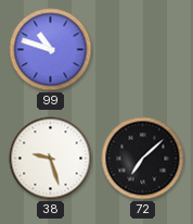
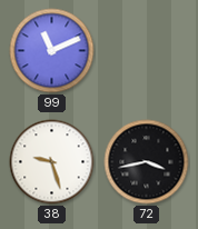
99: 10:48 -> 11:11
72: 7:08 -> 3:43
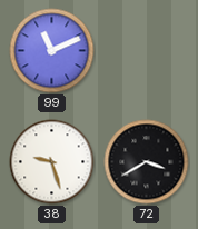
72: 3:43 -> 3:40
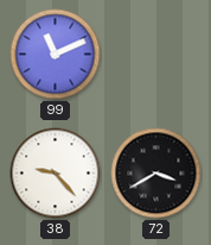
38: 9:27 -> 9:23
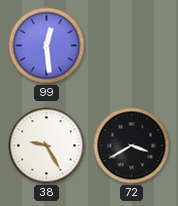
99: 11:11 -> 12:29
38: 9:23 -> 9:25
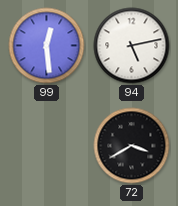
94: none -> 5:13
38: 9:25 -> none
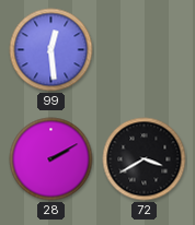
94: 5:13 -> none
28: none -> 2:10
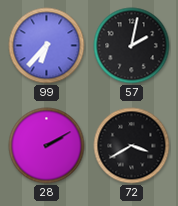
99: 12:29 -> 6:37
57: none -> 2:02
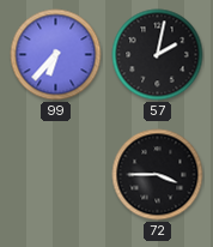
28: 2:10 -> none
72: 3:40 -> 3:45
